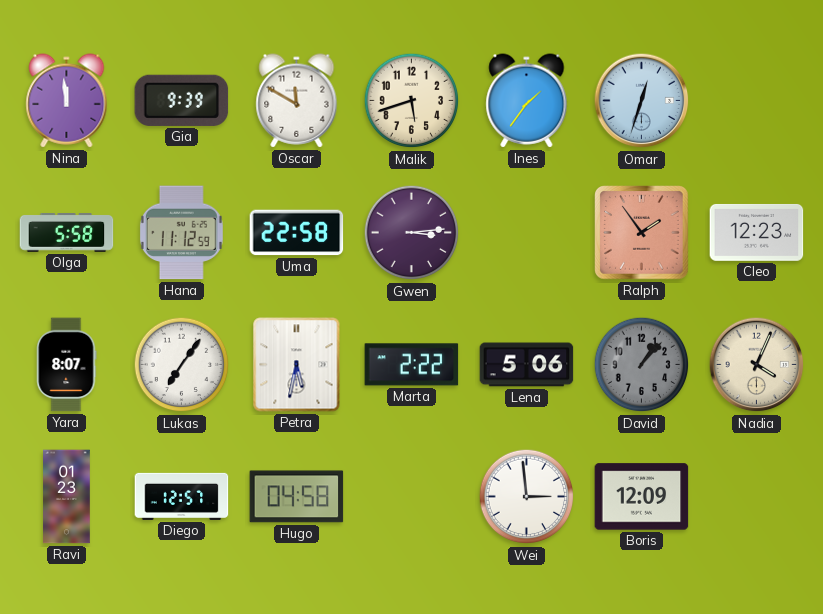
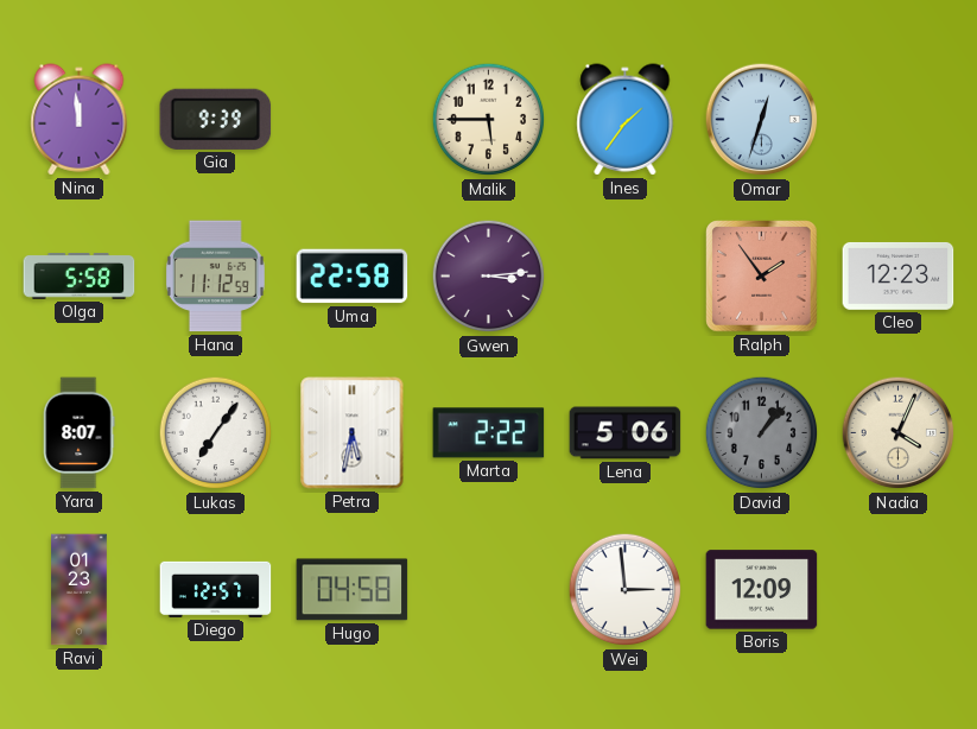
Oscar: 11:50 -> none
Malik: 5:42 -> 5:45
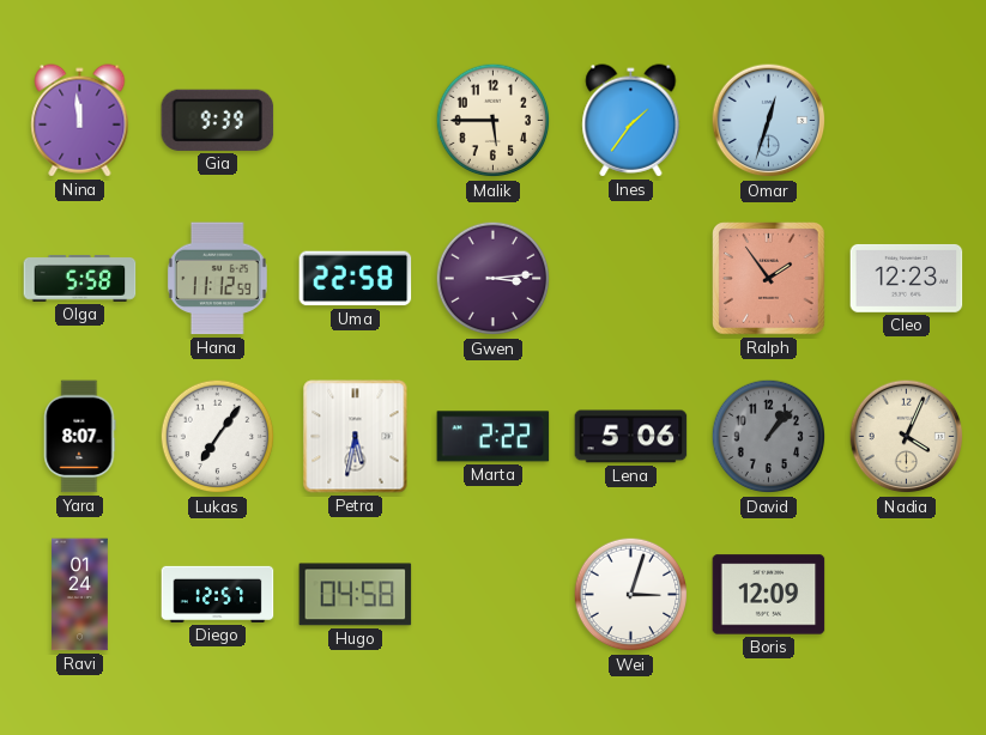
Ravi: 01:23 -> 01:24
Wei: 2:59 -> 3:03
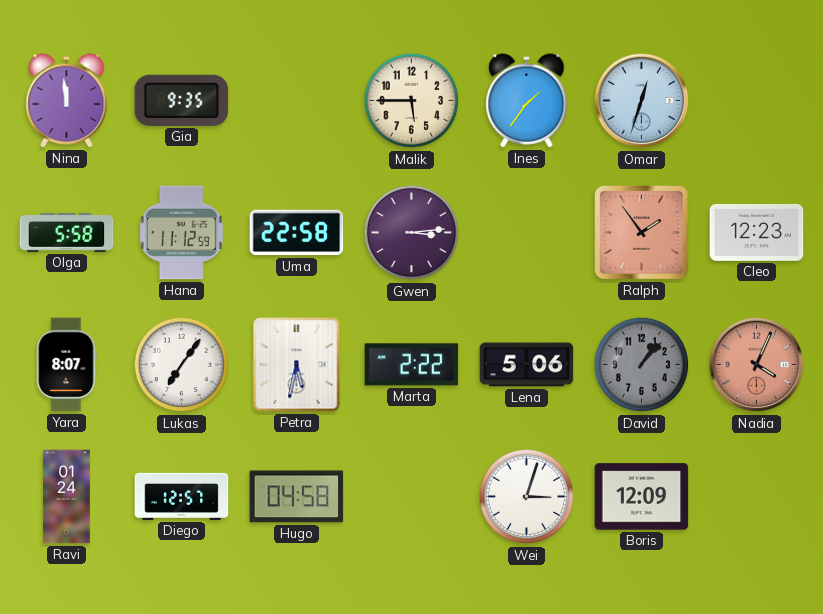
Gia: 9:39 -> 9:35
Nadia dial: cream -> salmon
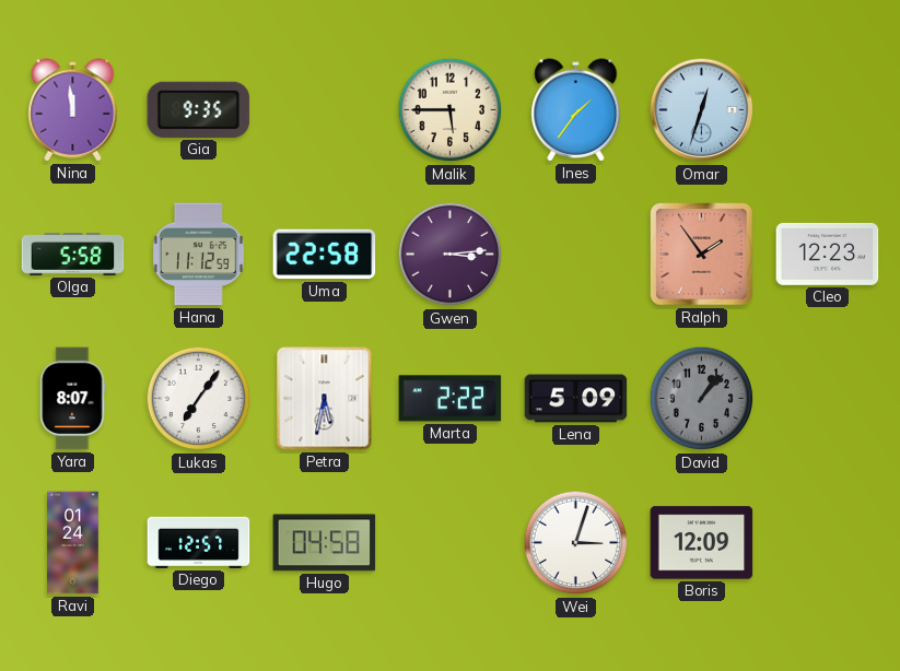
Lena: 5:06 -> 5:09
Nadia: 4:04 -> none
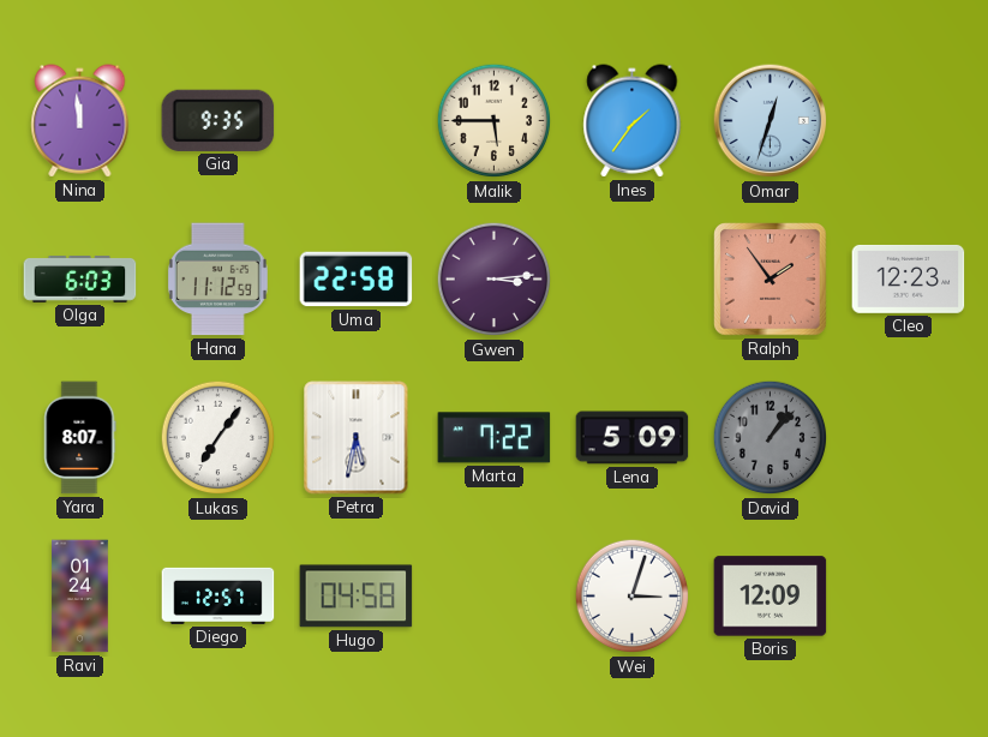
Olga: 5:58 -> 6:03
Marta: 2:22 -> 7:22
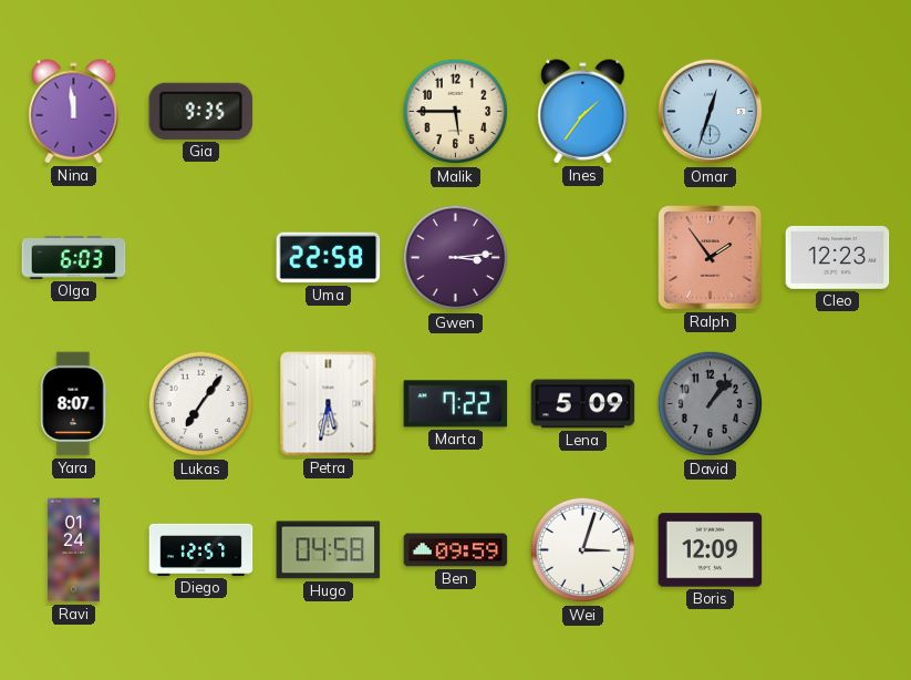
Hana: 11:12 -> none
Ben: none -> 09:59
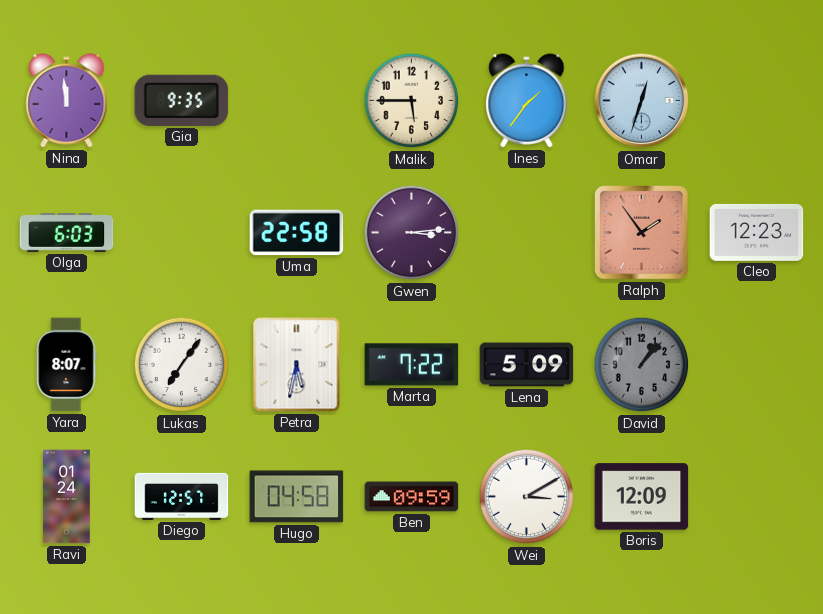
Wei: 3:03 -> 3:10
